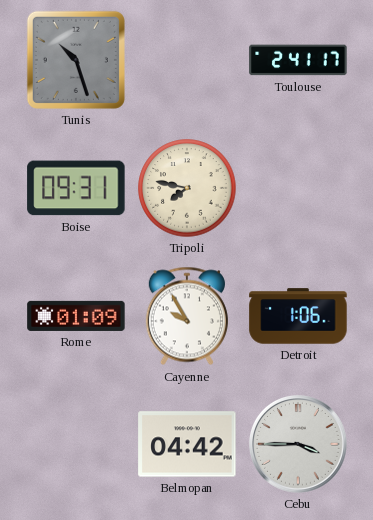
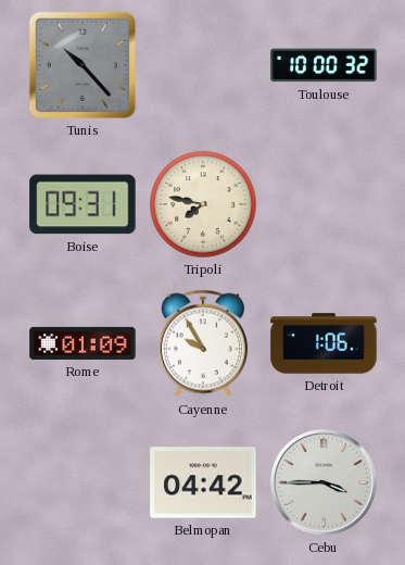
Tunis: 10:27 -> 10:23
Toulouse: 2:41 -> 10:00
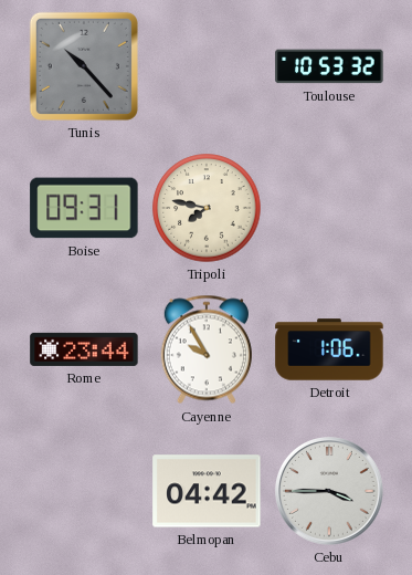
Toulouse: 10:00 -> 10:53
Rome: 01:09 -> 23:44
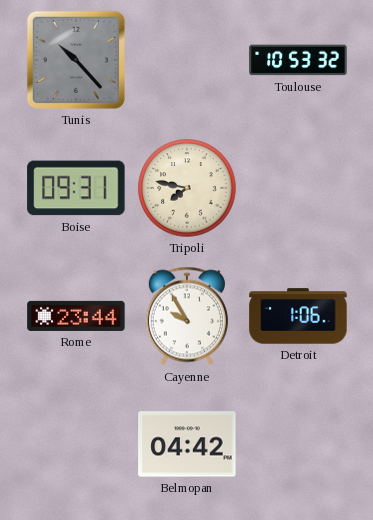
Cebu: 3:45 -> none
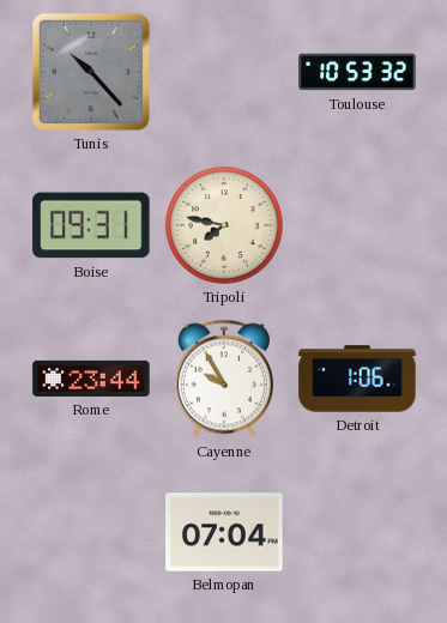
Belmopan: 04:42 -> 07:04
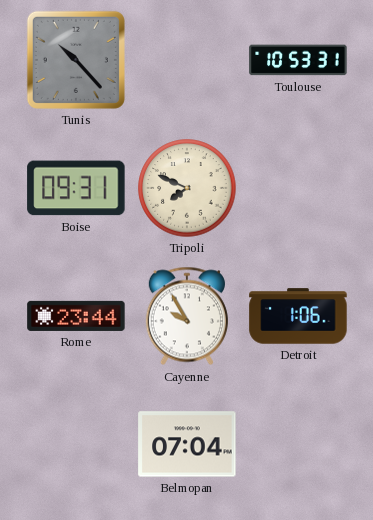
Toulouse: 10:53:32 -> 10:53:31
Tripoli: 7:47 -> 7:49
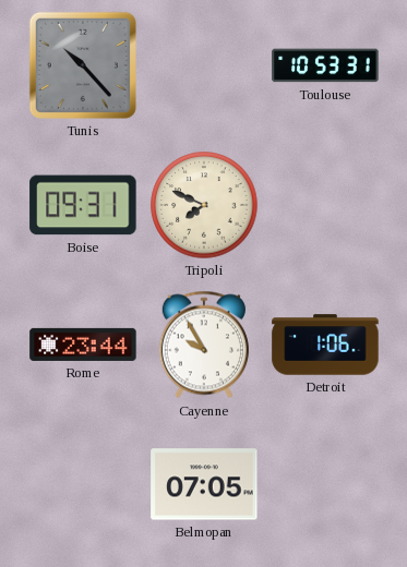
Belmopan: 07:04 -> 07:05
